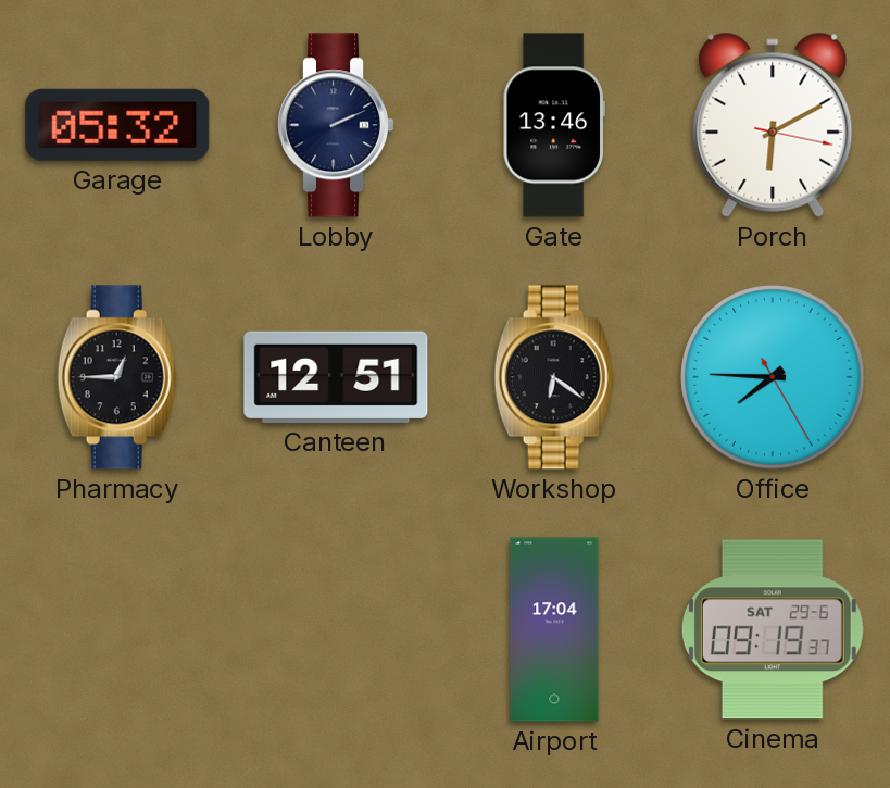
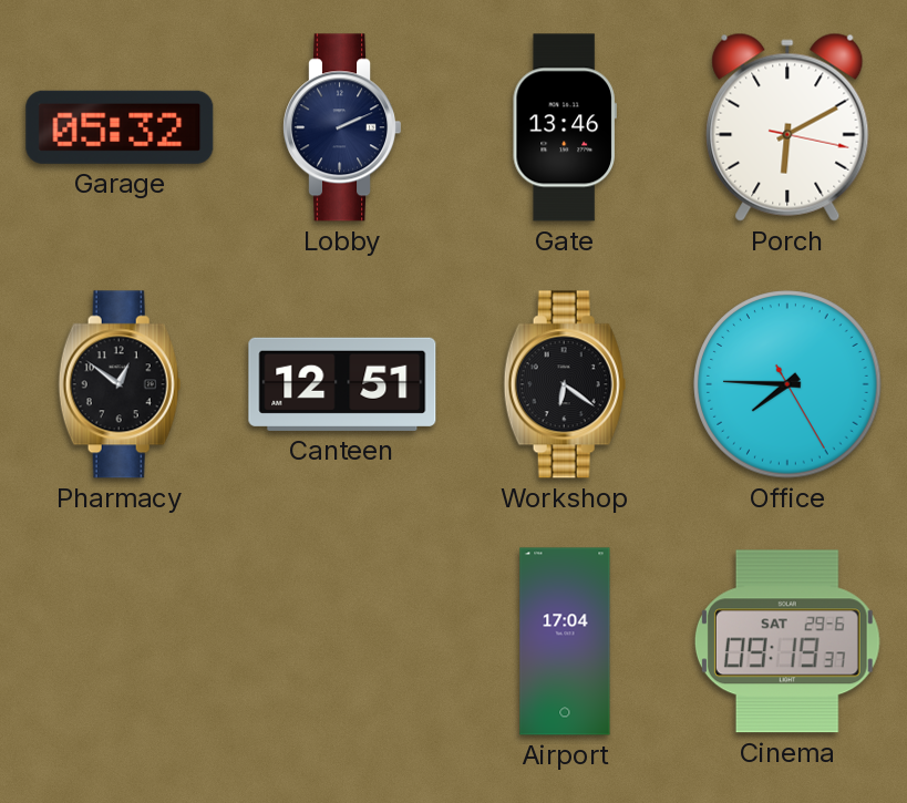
Pharmacy: 12:45 -> 12:51
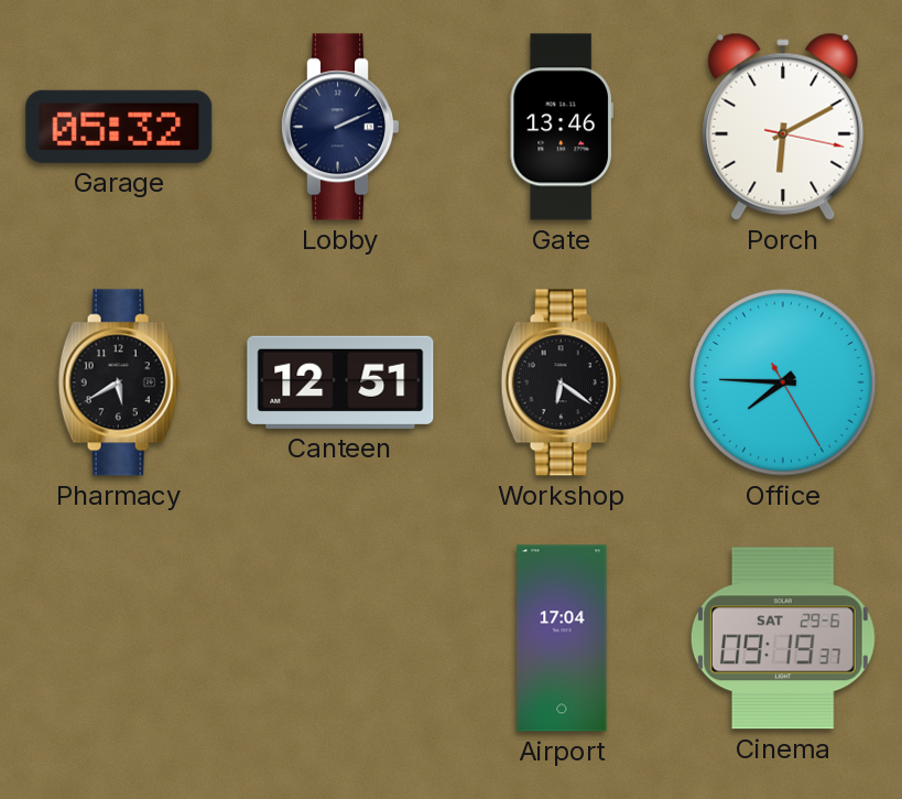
Pharmacy: 12:51 -> 5:40
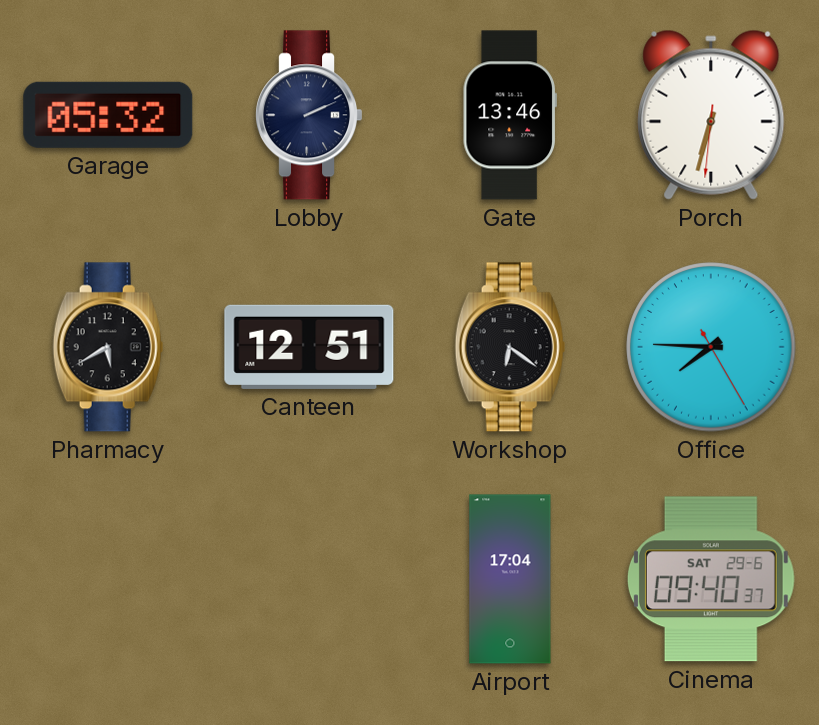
Porch: 6:10 -> 6:32
Cinema: 09:19 -> 09:40
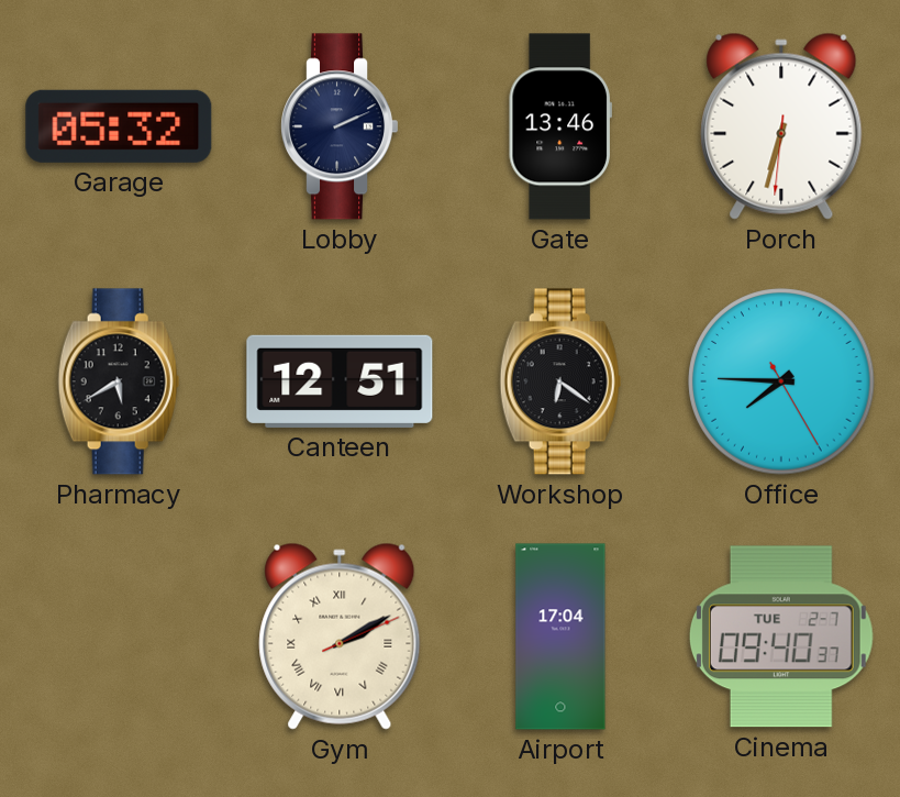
Gym: none -> 2:10
Cinema date: SAT 29-6 -> TUE 2-7
